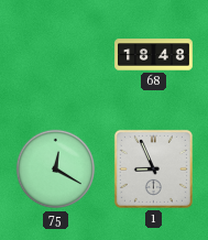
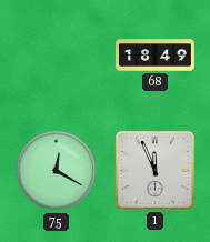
68: 18:48 -> 18:49
1: 8:56 -> 11:56
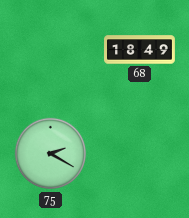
75: 12:20 -> 2:20
1: 11:56 -> none
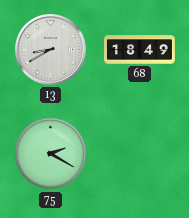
13: none -> 8:40
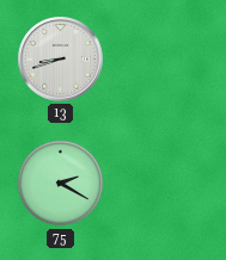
13: 8:40 -> 8:42
68: 18:49 -> none
